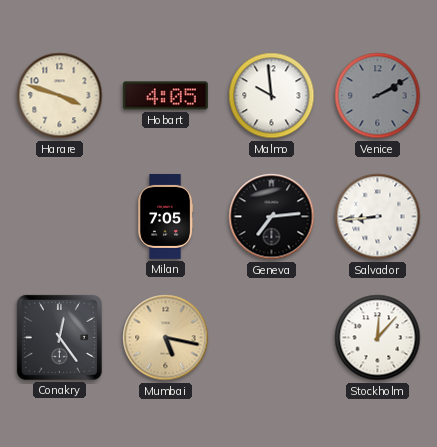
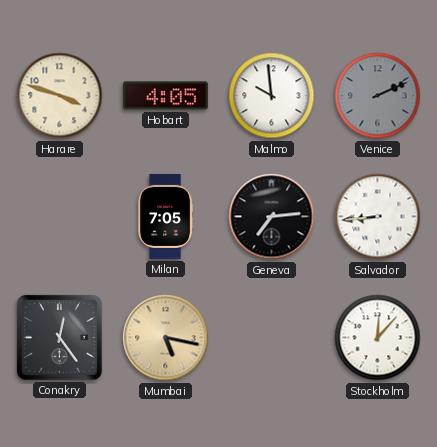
Venice: 2:10 -> 2:11
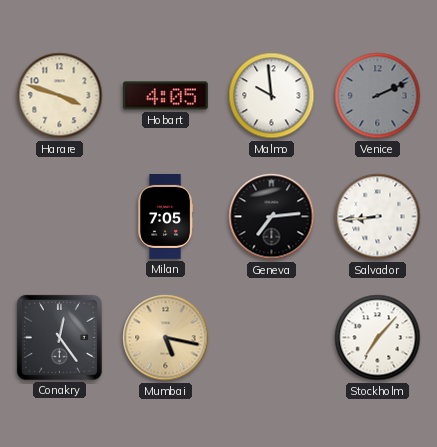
Stockholm: 12:07 -> 7:07
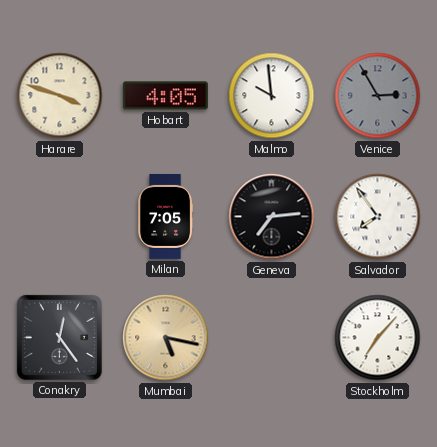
Venice: 2:11 -> 2:55
Salvador: 8:44 -> 7:54
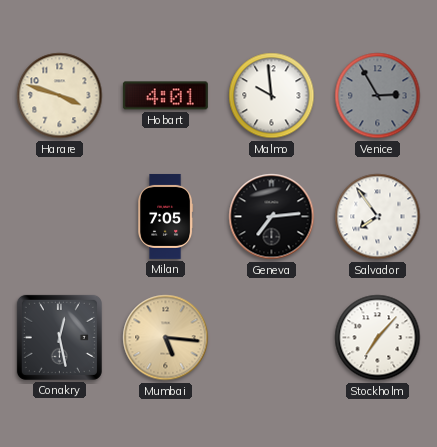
Hobart: 4:05 -> 4:01
Conakry: 12:24 -> 12:28
Mumbai: 5:17 -> 5:16
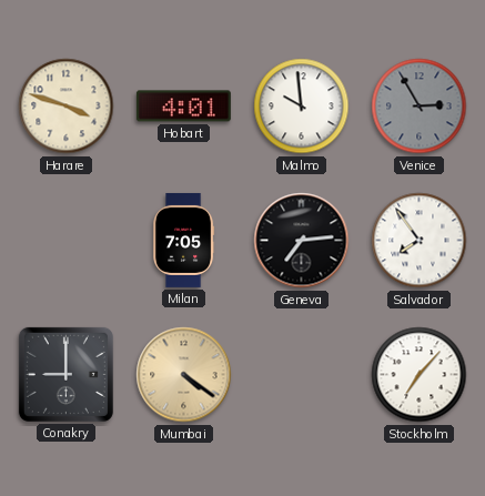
Conakry: 12:28 -> 9:00
Mumbai: 5:16 -> 4:21
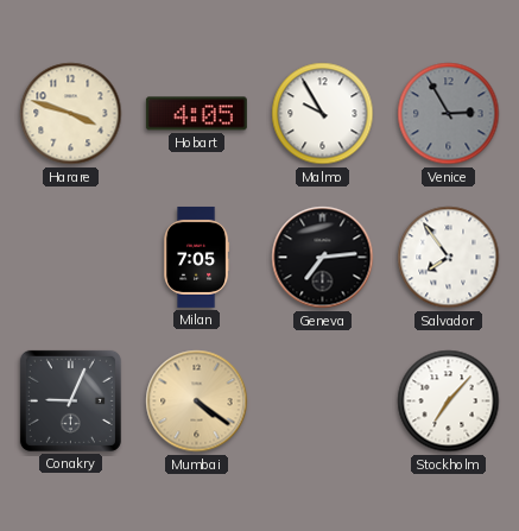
Hobart: 4:01 -> 4:05
Malmo: 9:59 -> 9:55
Conakry: 9:00 -> 9:04
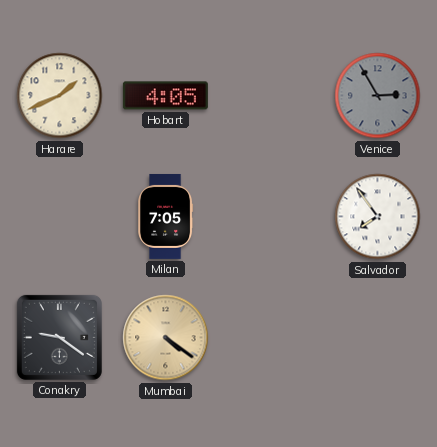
Harare: 3:48 -> 1:41
Malmo: 9:55 -> none
Geneva: 7:14 -> none
Conakry: 9:04 -> 9:21
Stockholm: 7:07 -> none
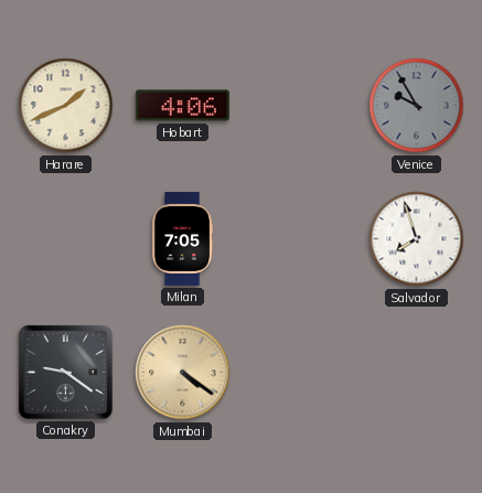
Hobart: 4:05 -> 4:06
Venice: 2:55 -> 9:55
Salvador: 7:54 -> 7:57
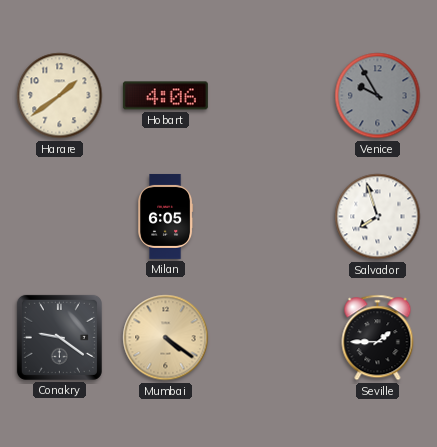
Harare: 1:41 -> 1:39
Milan: 7:05 -> 6:05
Seville: none -> 1:45
